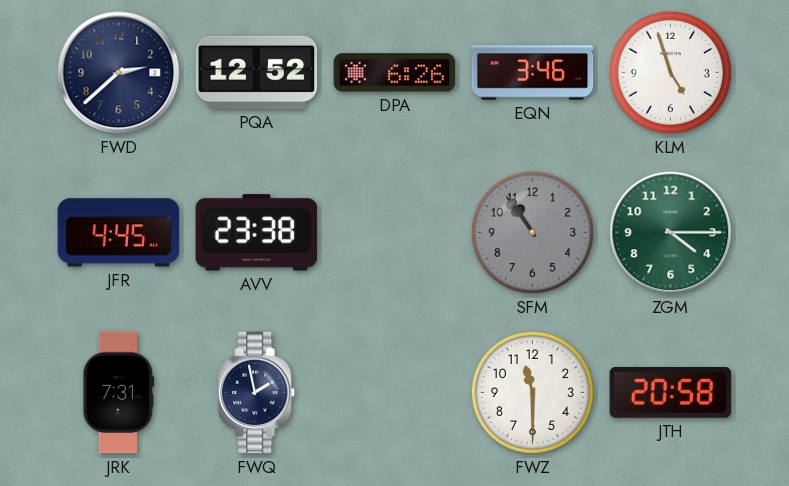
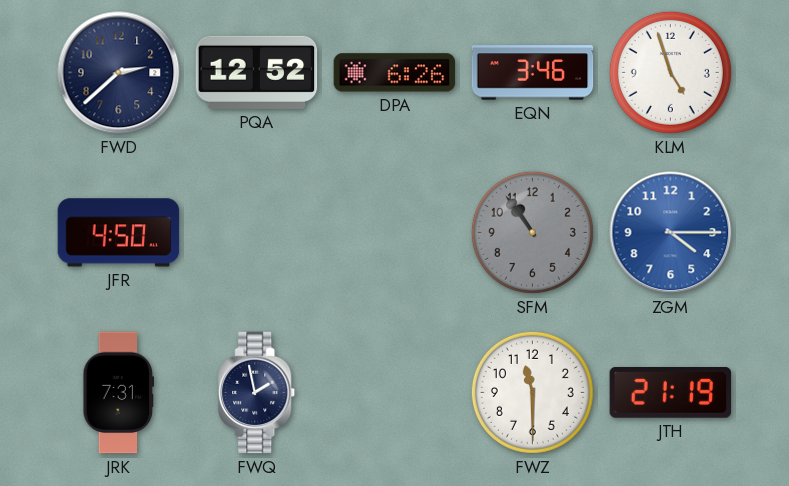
JFR: 4:45 -> 4:50
AVV: 23:38 -> none
ZGM dial: green -> blue
JTH: 20:58 -> 21:19
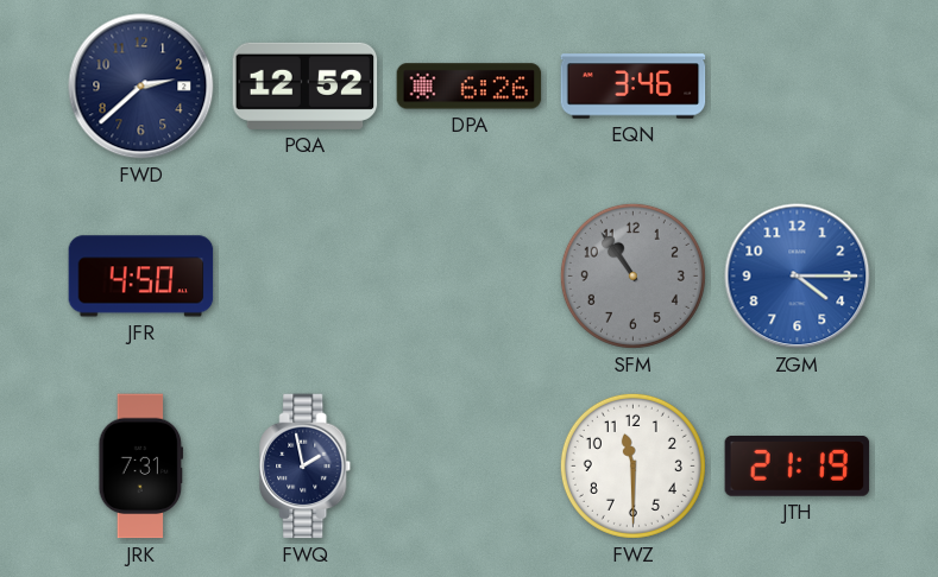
KLM: 4:57 -> none
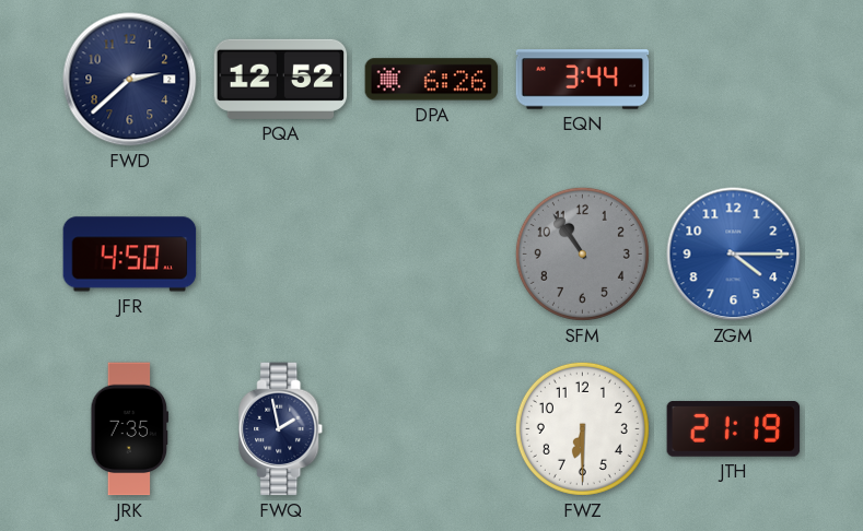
EQN: 3:46 -> 3:44
JRK: 7:31 -> 7:35
FWZ: 11:30 -> 6:30
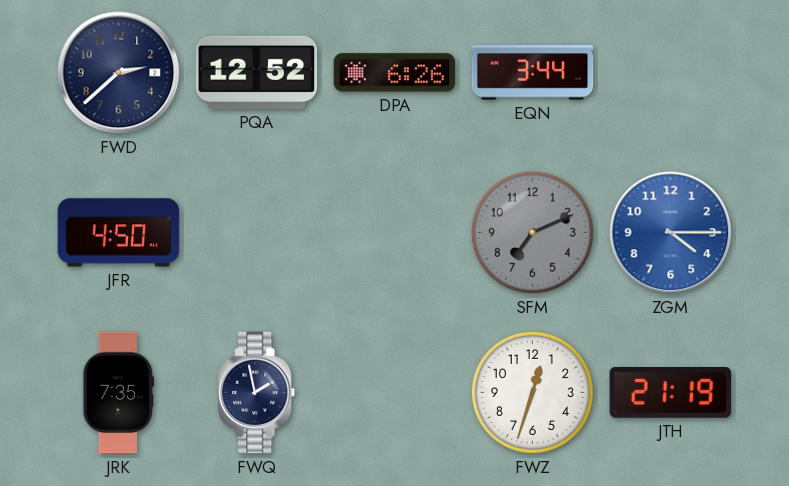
SFM: 10:54 -> 7:11
FWZ: 6:30 -> 12:33
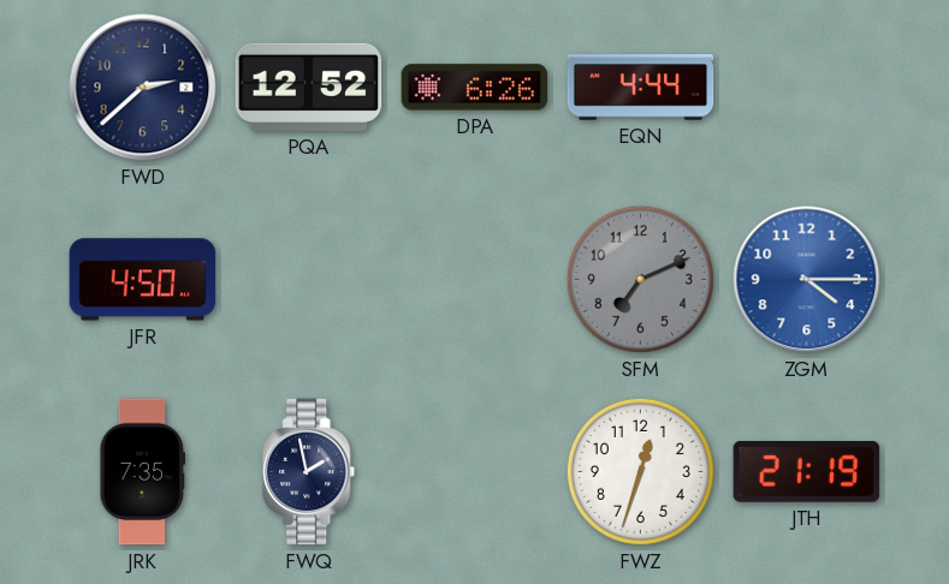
EQN: 3:44 -> 4:44
